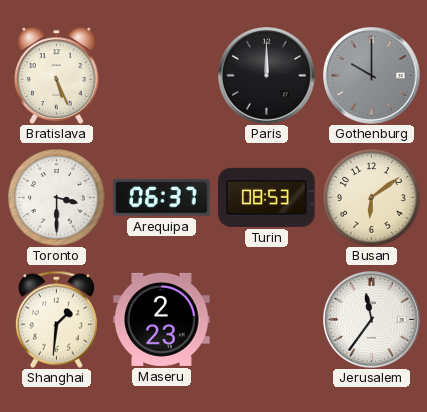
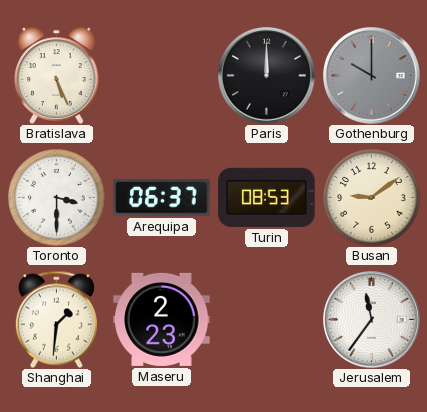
Busan: 6:09 -> 9:09
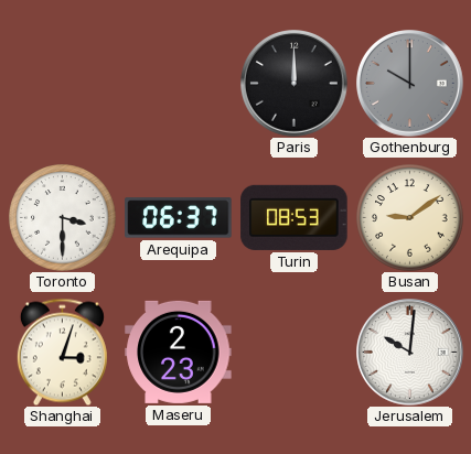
Bratislava: 5:26 -> none
Shanghai: 1:31 -> 3:03
Jerusalem: 11:36 -> 10:01
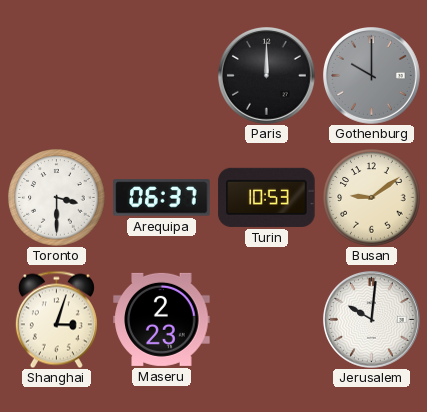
Turin: 08:53 -> 10:53
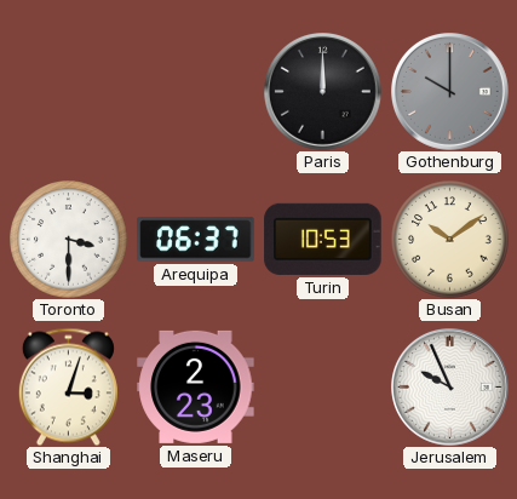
Busan: 9:09 -> 10:09
Jerusalem: 10:01 -> 9:56
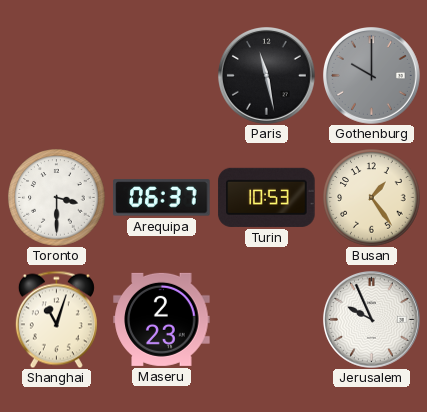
Paris: 12:00 -> 11:28
Busan: 10:09 -> 1:24
Shanghai: 3:03 -> 11:03
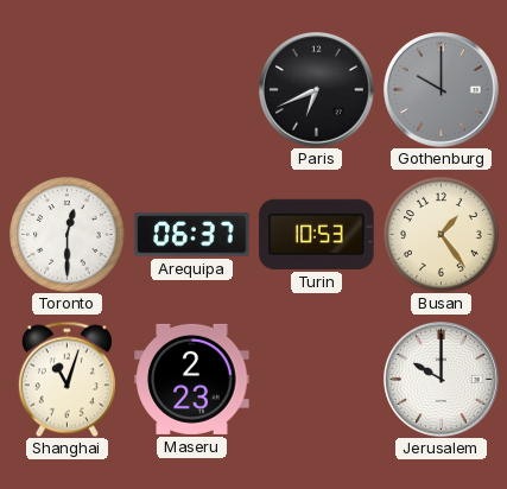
Paris: 11:28 -> 6:41
Toronto: 3:30 -> 12:30
Jerusalem: 9:56 -> 10:00
